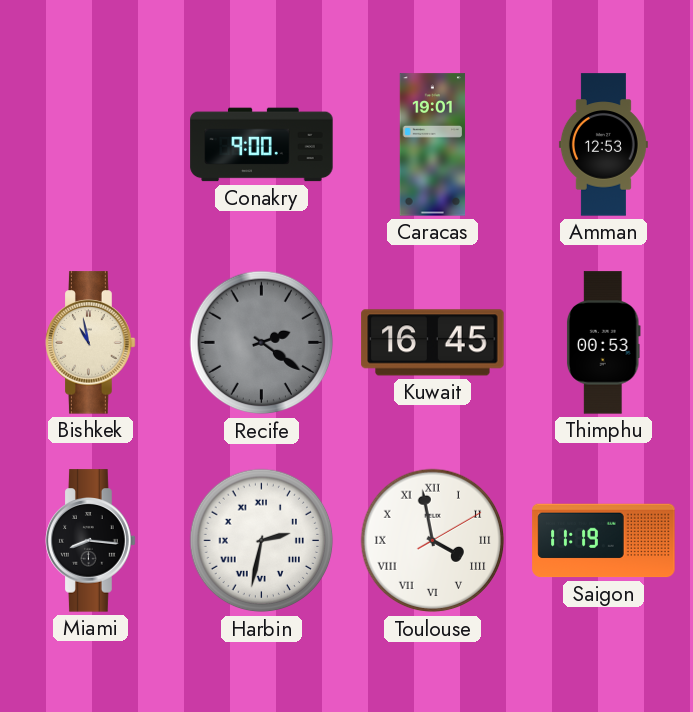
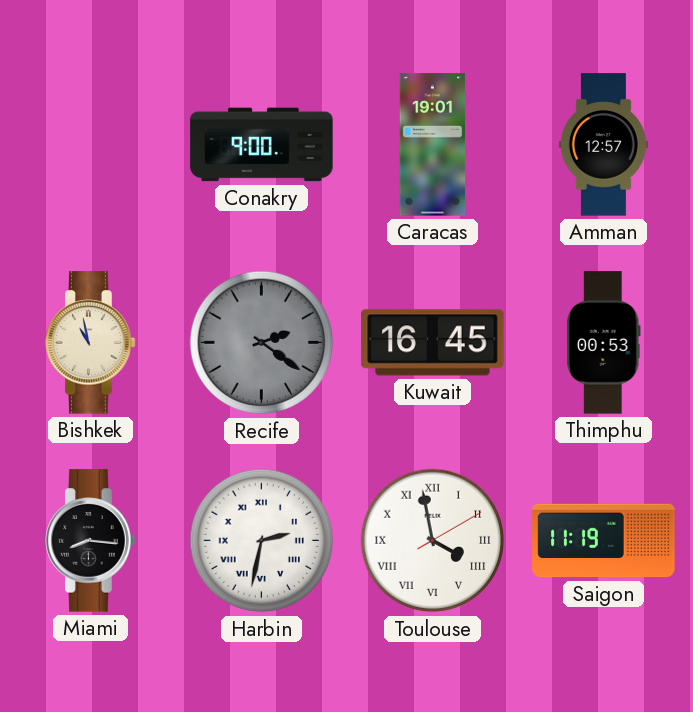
Amman: 12:53 -> 12:57
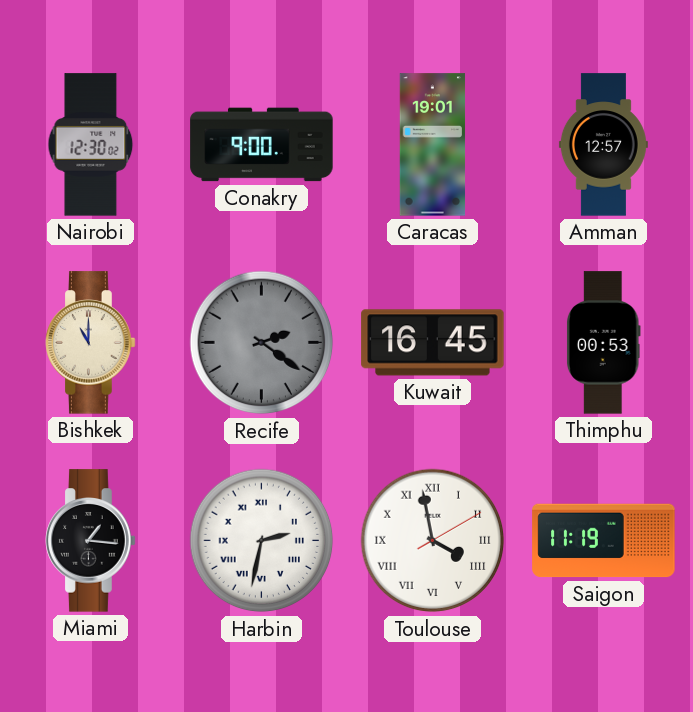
Nairobi: none -> 12:30
Bishkek: 10:58 -> 11:00
Miami: 8:16 -> 1:16
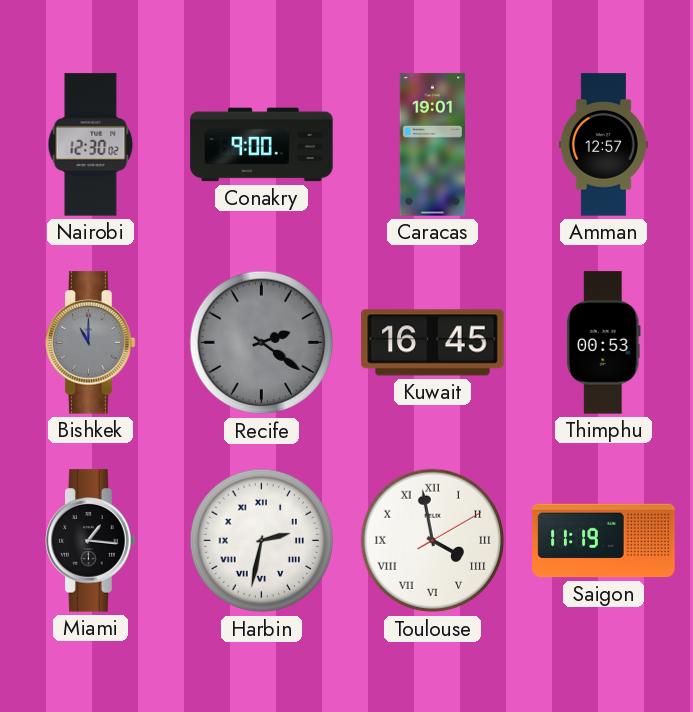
Bishkek dial: cream -> grey
